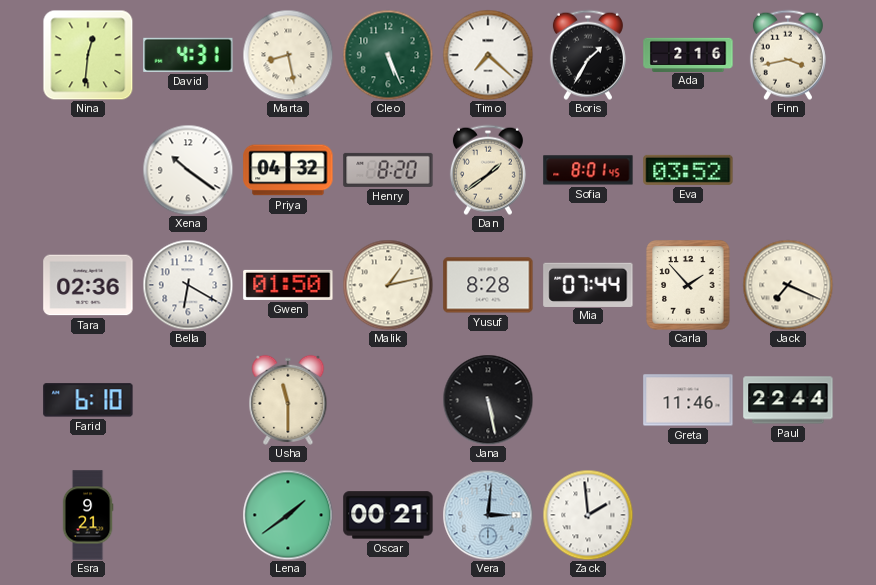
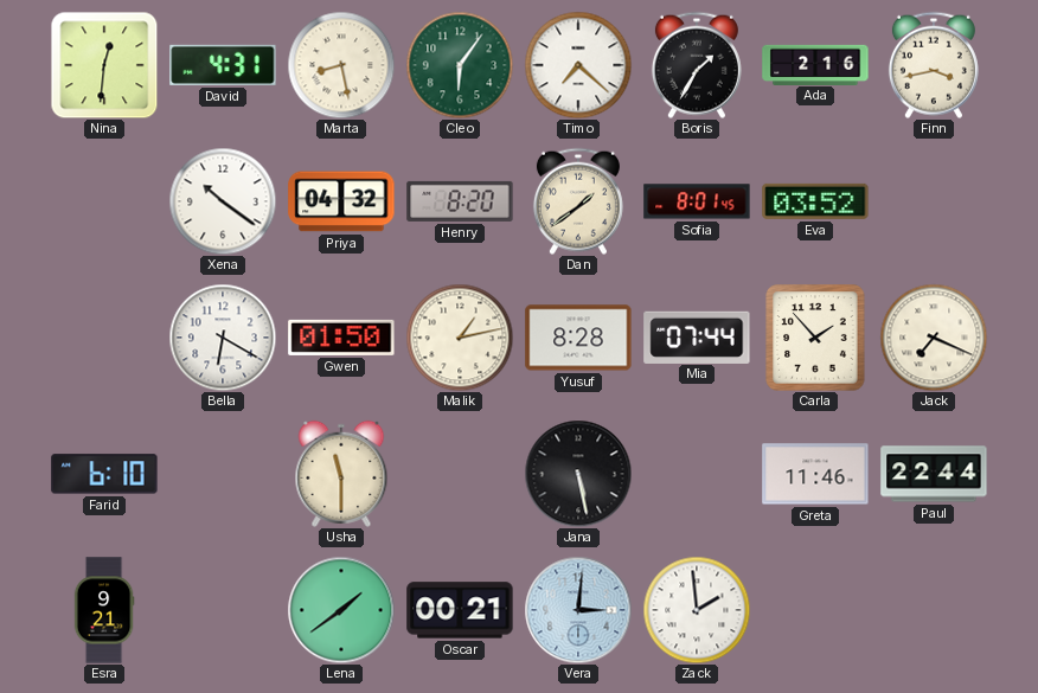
Cleo: 5:26 -> 6:06
Tara: 02:36 -> none
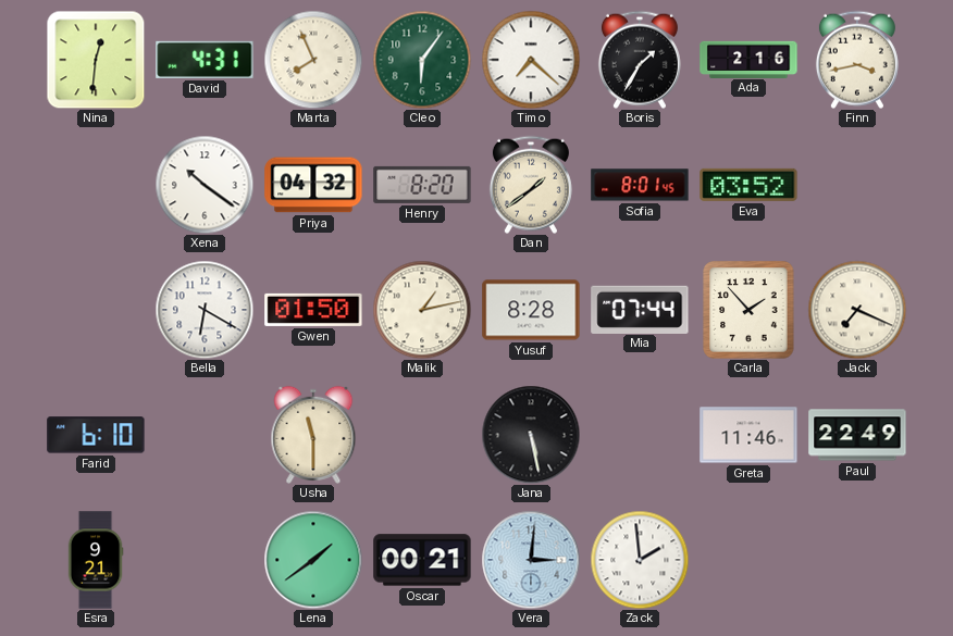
Marta: 8:28 -> 7:56
Paul: 22:44 -> 22:49
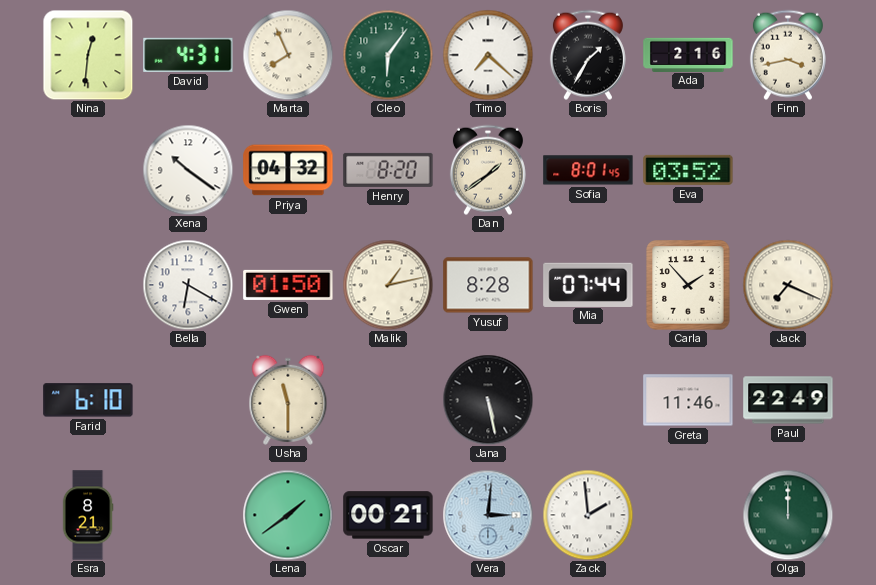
Esra: 9:21 -> 8:21
Olga: none -> 12:00
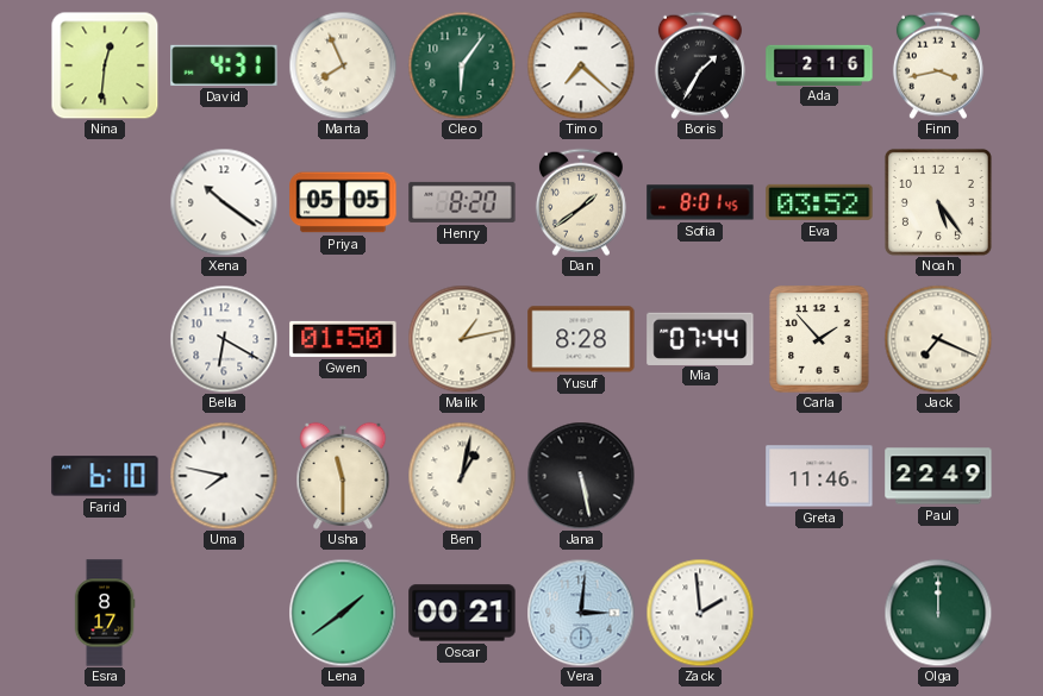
Priya: 04:32 -> 05:05
Noah: none -> 5:24
Uma: none -> 7:47
Ben: none -> 1:02
Esra: 8:21 -> 8:17
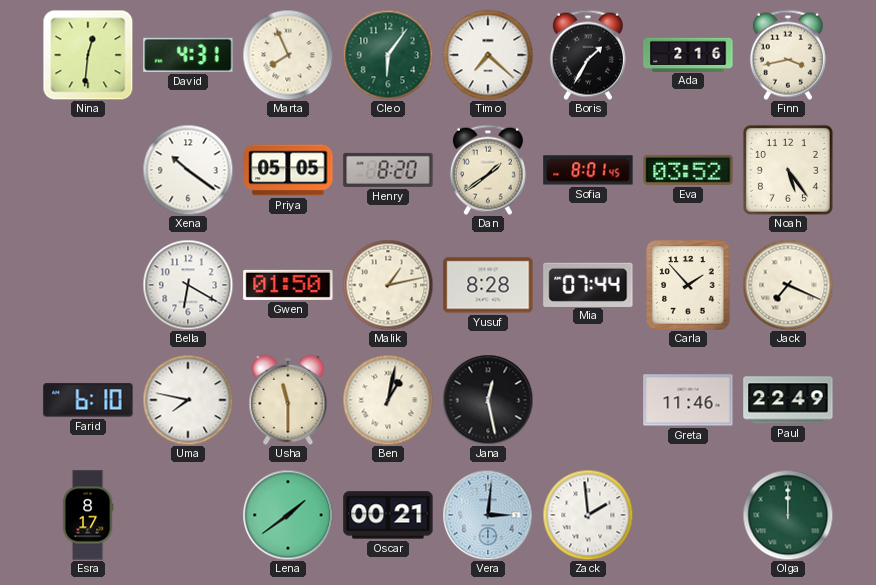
Jana: 5:28 -> 12:28
